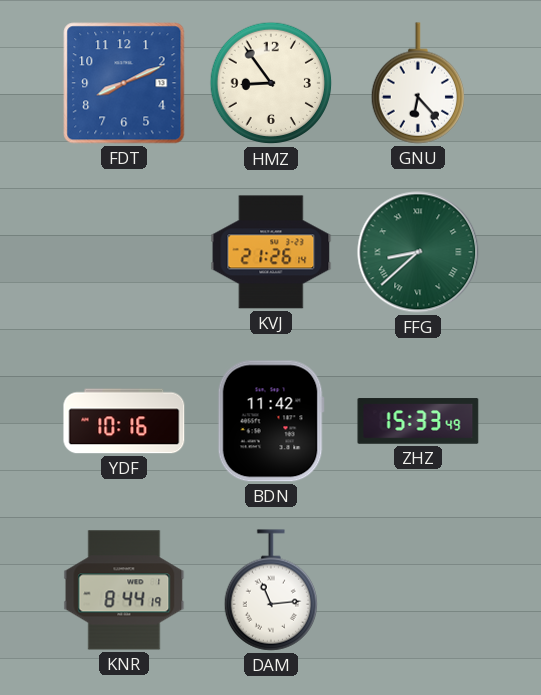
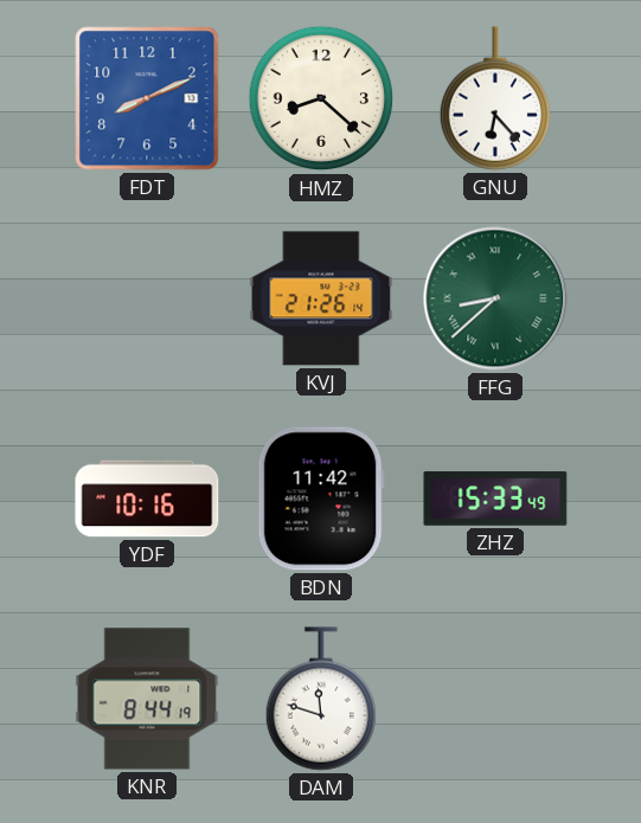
HMZ: 8:54 -> 8:22
DAM: 11:14 -> 11:48
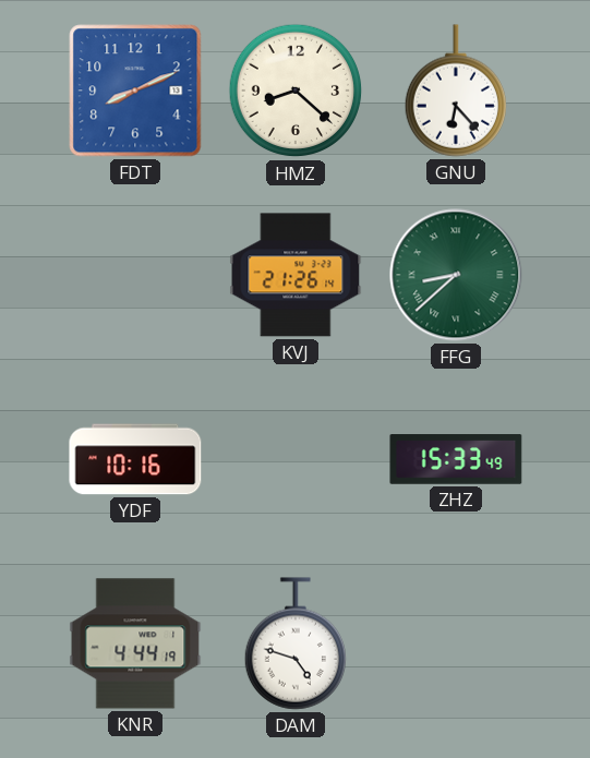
BDN: 11:42 -> none
KNR: 8:44 -> 4:44
DAM: 11:48 -> 4:48
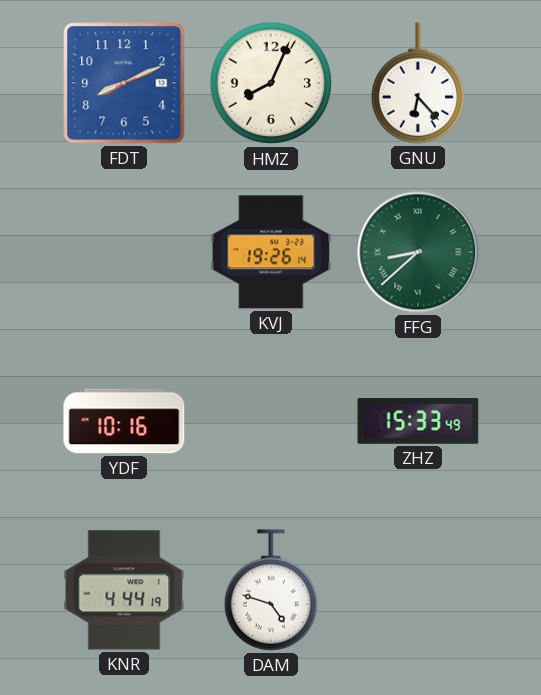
HMZ: 8:22 -> 8:04
KVJ: 21:26 -> 19:26
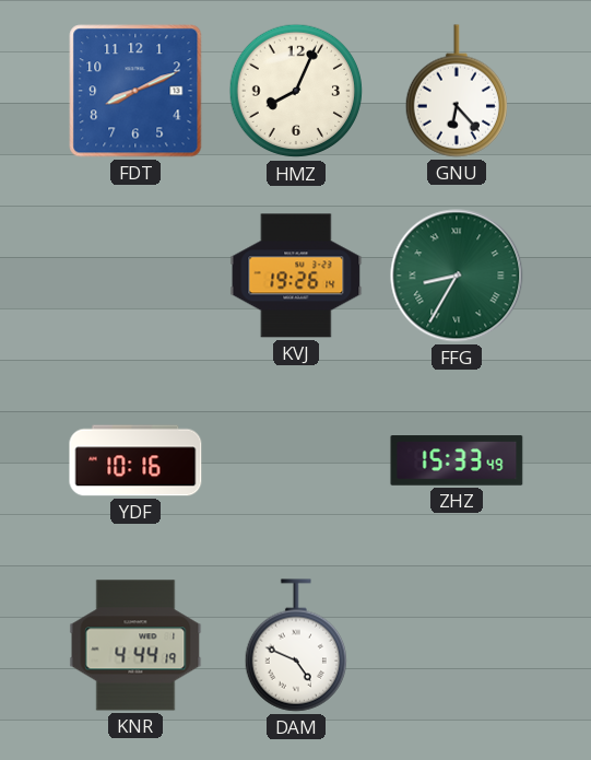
FFG: 8:38 -> 8:35
DAM: 4:48 -> 4:49
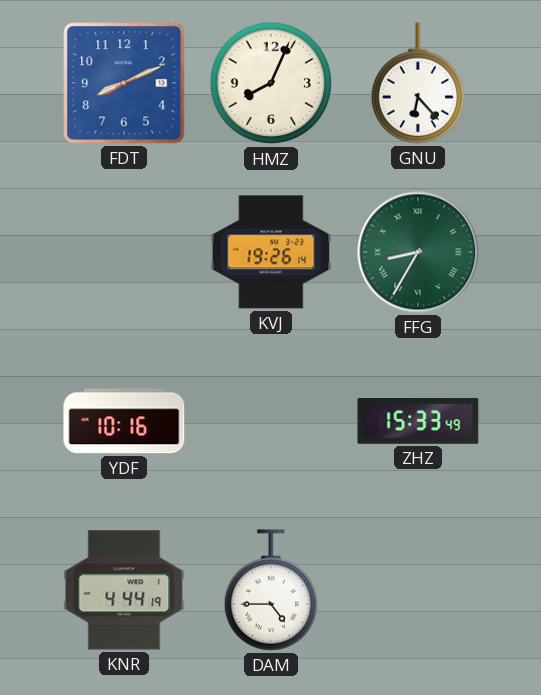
DAM: 4:49 -> 4:45
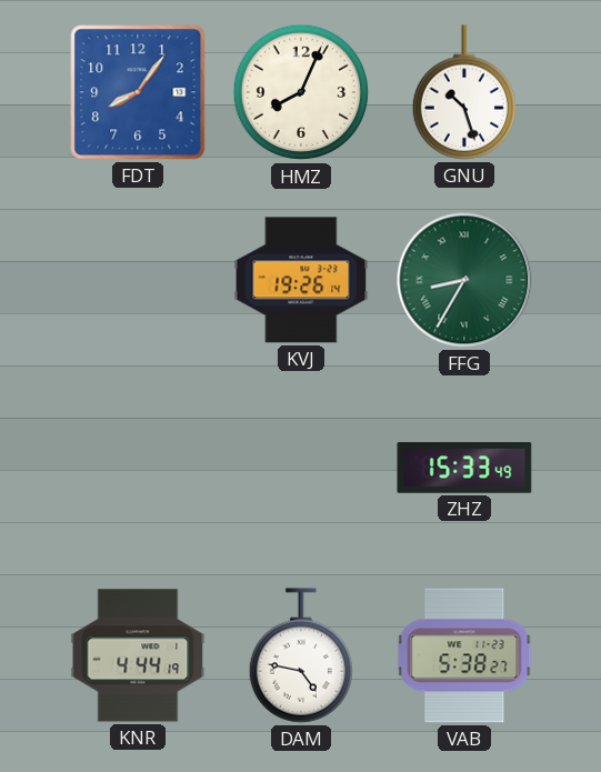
FDT: 8:11 -> 8:06
GNU: 6:23 -> 10:27
YDF: 10:16 -> none
DAM: 4:45 -> 4:47
VAB: none -> 5:38
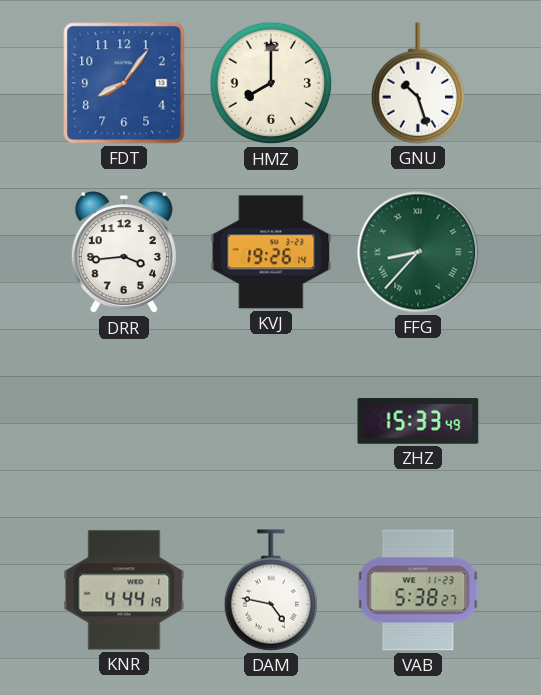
HMZ: 8:04 -> 8:00
DRR: none -> 3:44
FFG: 8:35 -> 8:37
